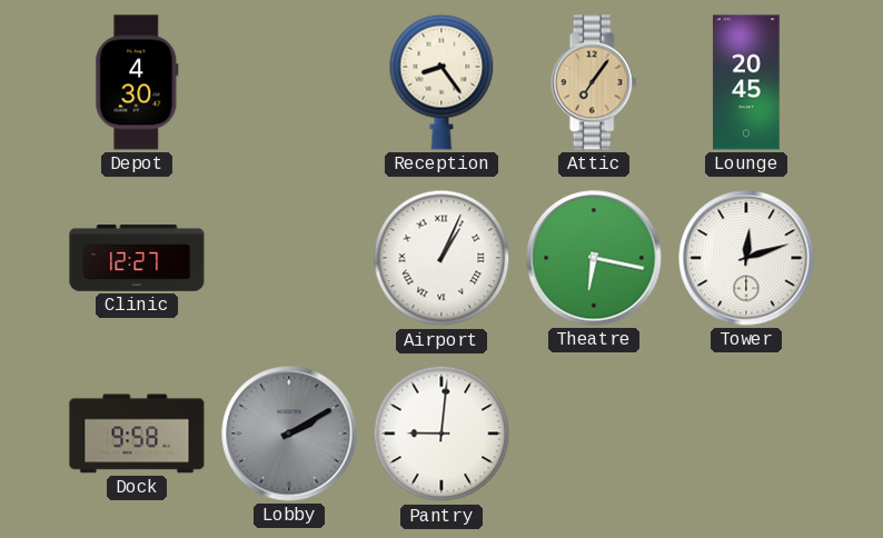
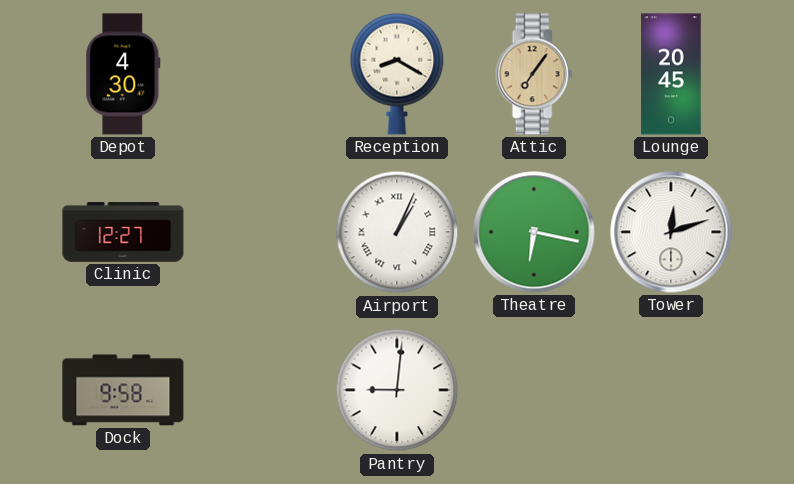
Reception: 8:24 -> 8:20
Lobby: 2:10 -> none
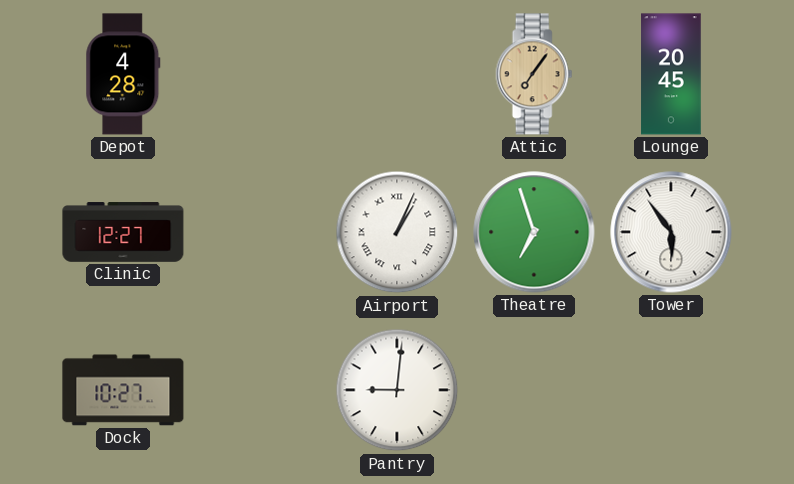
Depot: 4:30 -> 4:28
Reception: 8:20 -> none
Theatre: 6:17 -> 6:57
Tower: 12:12 -> 5:54
Dock: 9:58 -> 10:27
